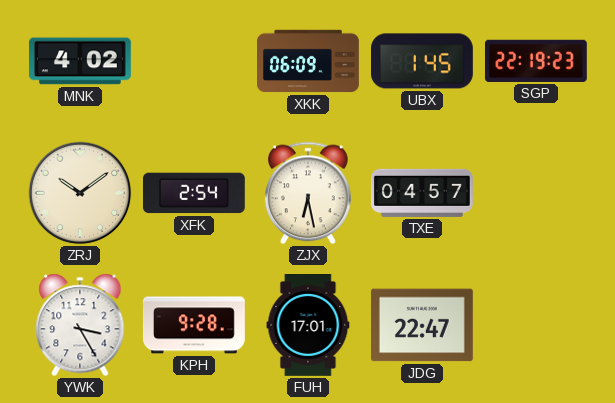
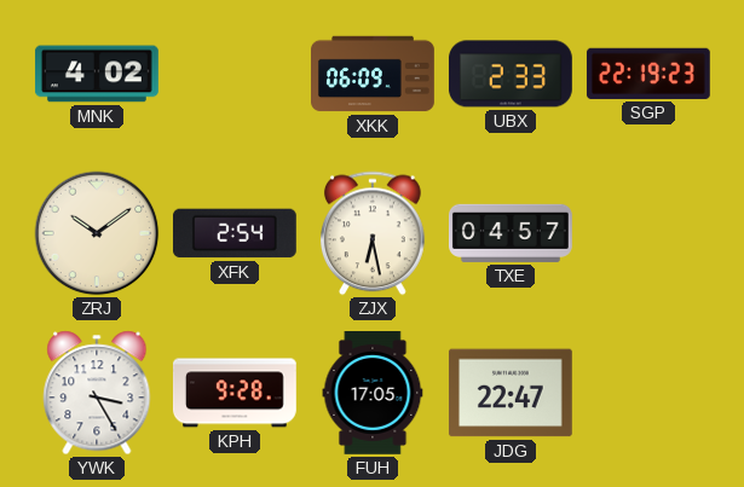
UBX: 1:45 -> 2:33
FUH: 17:01 -> 17:05
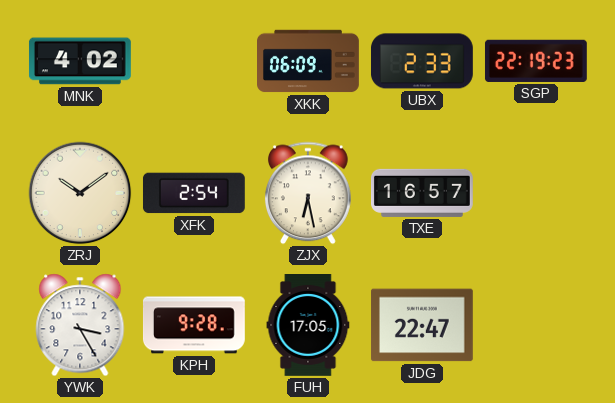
TXE: 04:57 -> 16:57
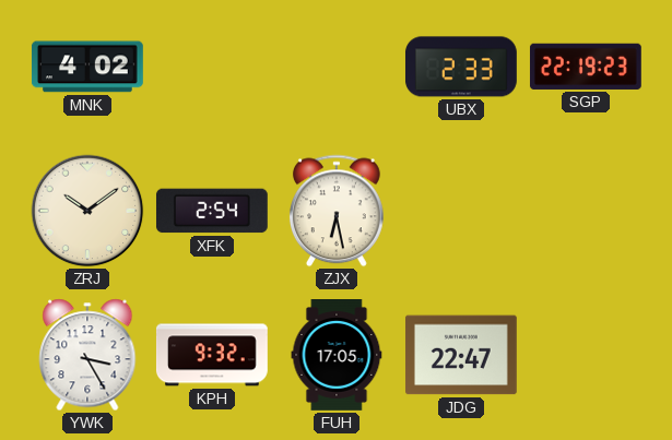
XKK: 06:09 -> none
TXE: 16:57 -> none
KPH: 9:28 -> 9:32
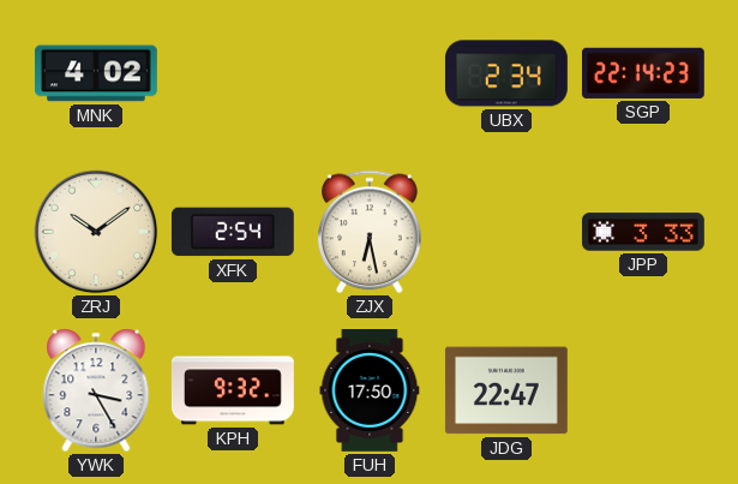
UBX: 2:33 -> 2:34
SGP: 22:19 -> 22:14
JPP: none -> 3:33
FUH: 17:05 -> 17:50
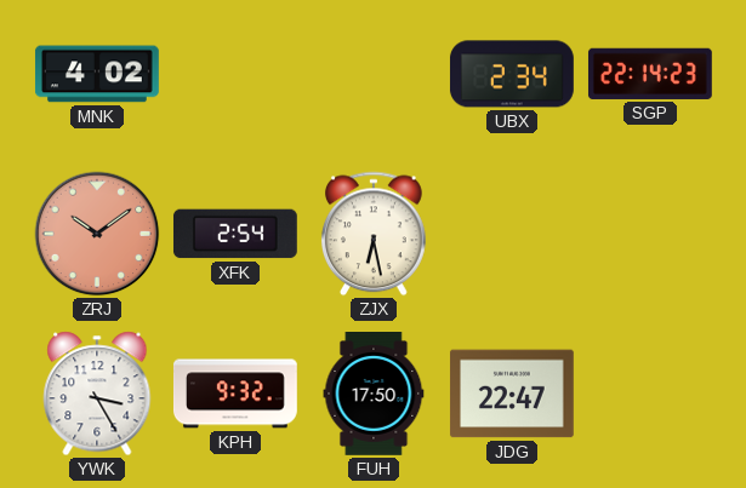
ZRJ dial: cream -> salmon
JPP: 3:33 -> none
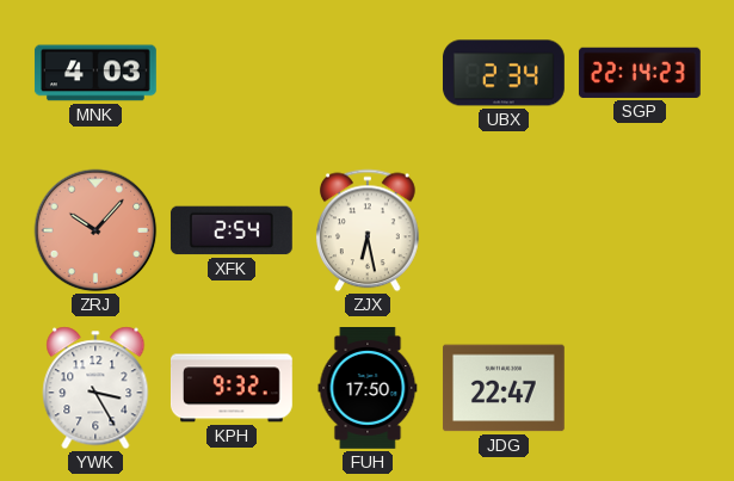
MNK: 4:02 -> 4:03
ZRJ: 10:09 -> 10:07
